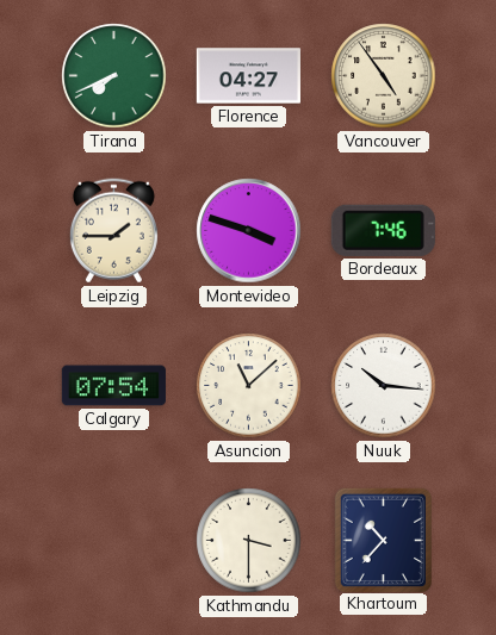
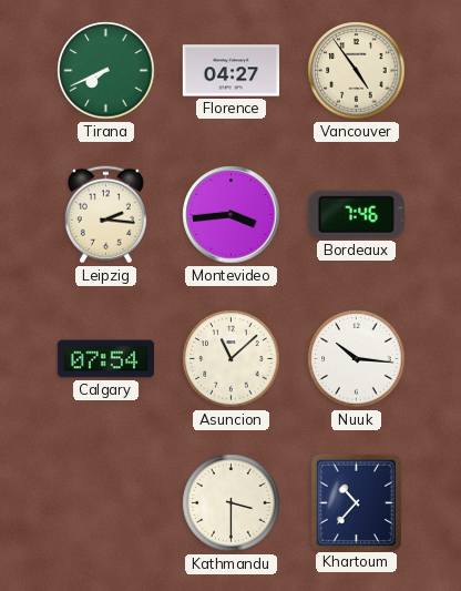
Leipzig: 1:45 -> 2:16
Montevideo: 3:48 -> 3:44
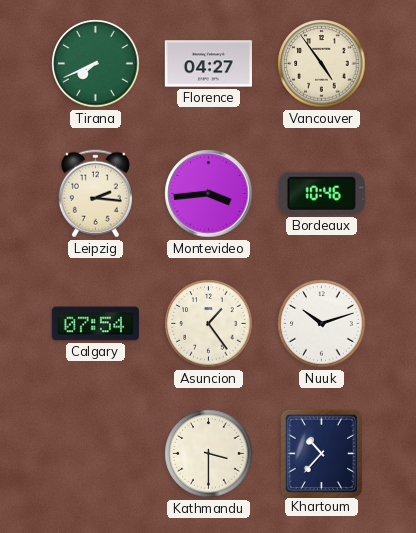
Bordeaux: 7:46 -> 10:46
Asuncion: 11:08 -> 1:24
Nuuk: 10:16 -> 10:12
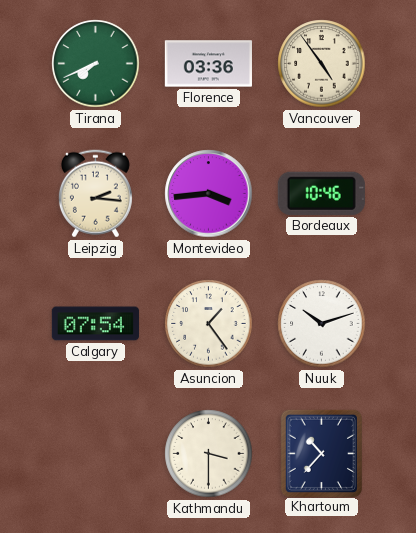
Florence: 04:27 -> 03:36
